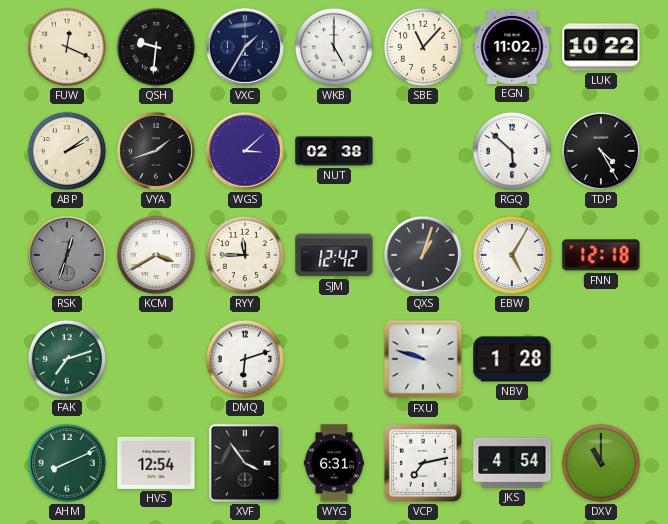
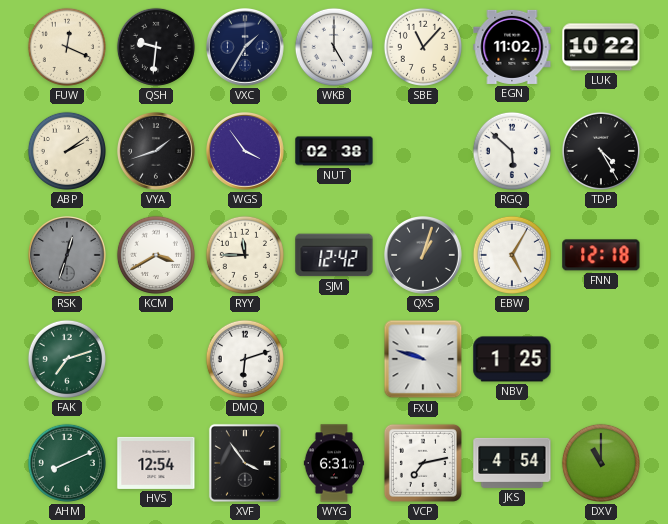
WGS: 3:08 -> 3:54
NBV: 1:28 -> 1:25
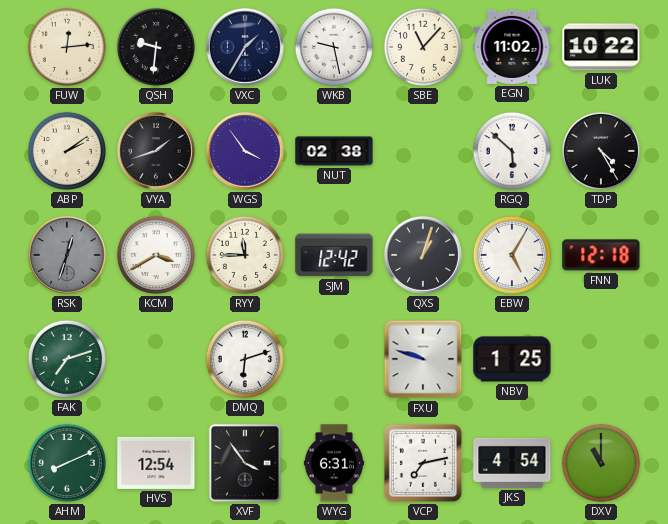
FUW: 12:19 -> 12:14
WKB: 5:00 -> 9:28
